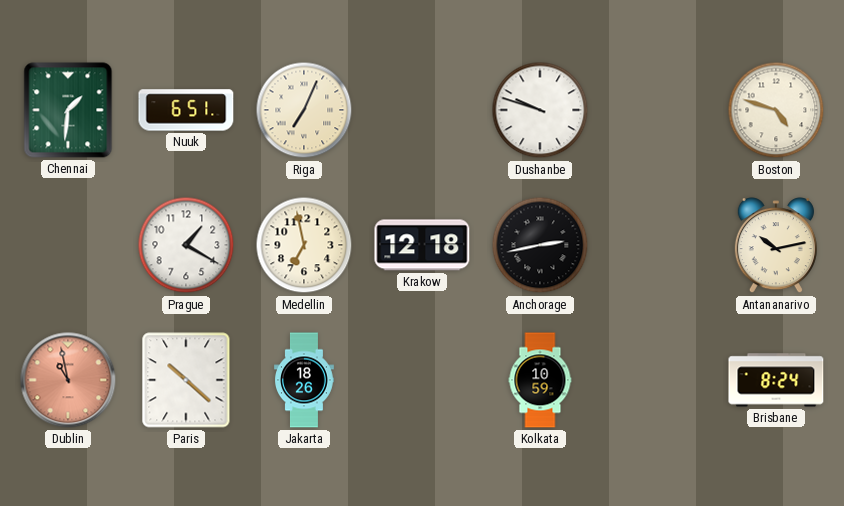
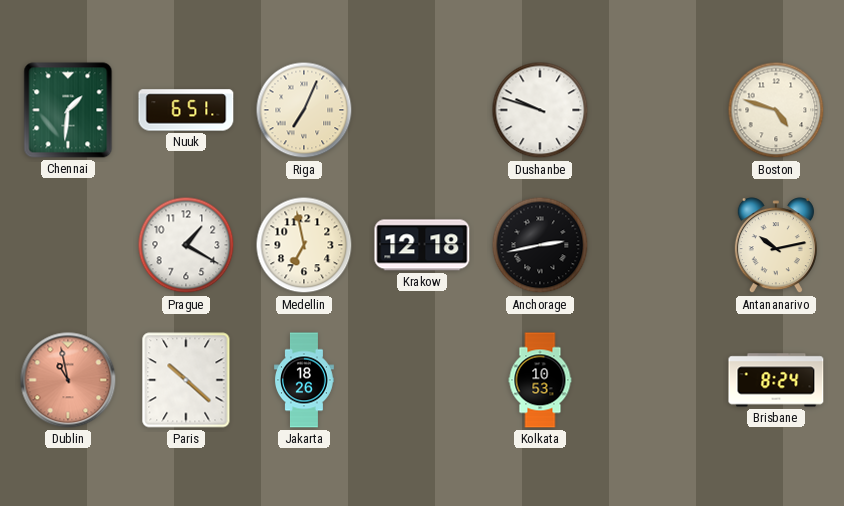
Kolkata: 10:59 -> 10:53
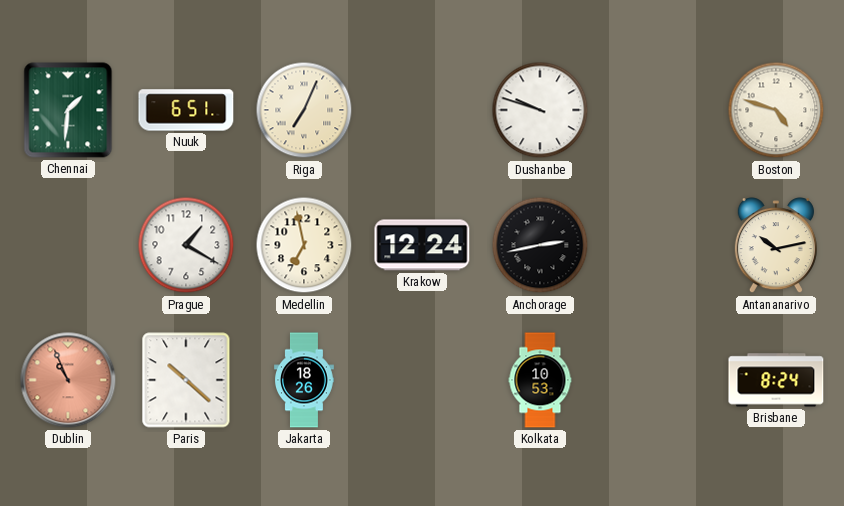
Krakow: 12:18 -> 12:24
Dublin: 10:58 -> 10:56
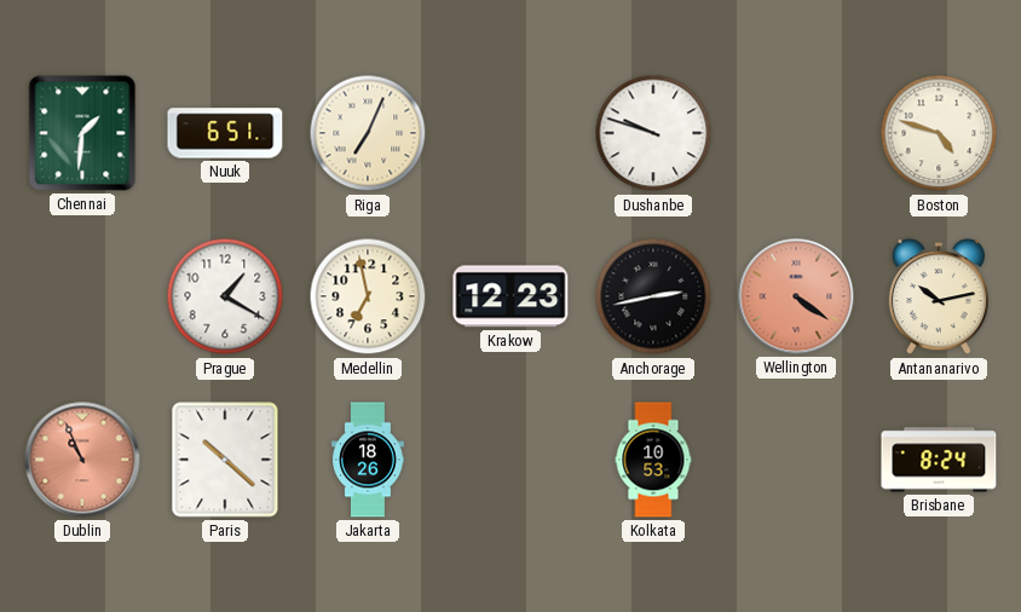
Krakow: 12:24 -> 12:23
Wellington: none -> 4:21
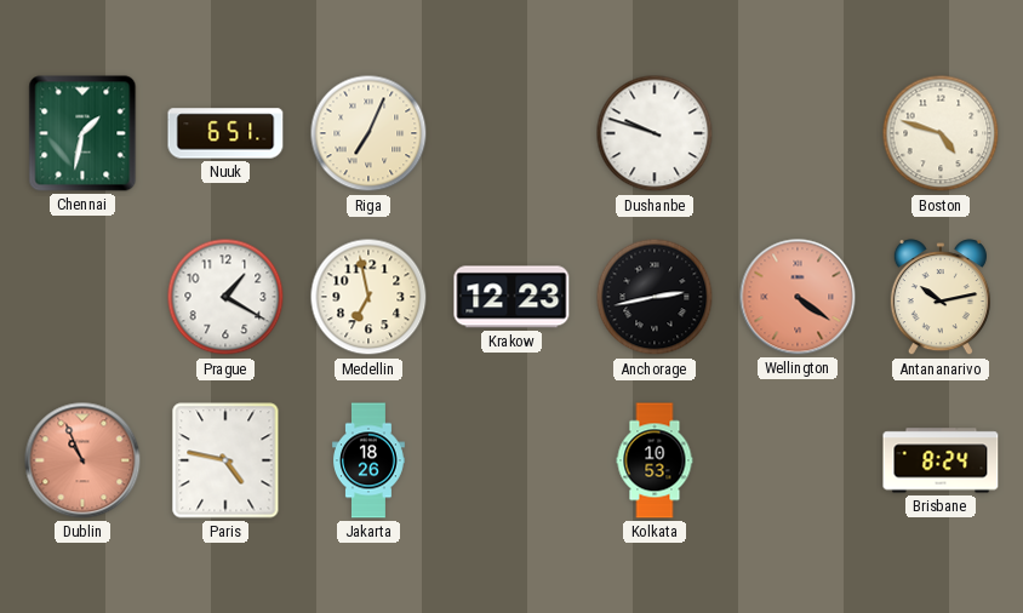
Chennai: 1:31 -> 1:32
Paris: 10:22 -> 4:47
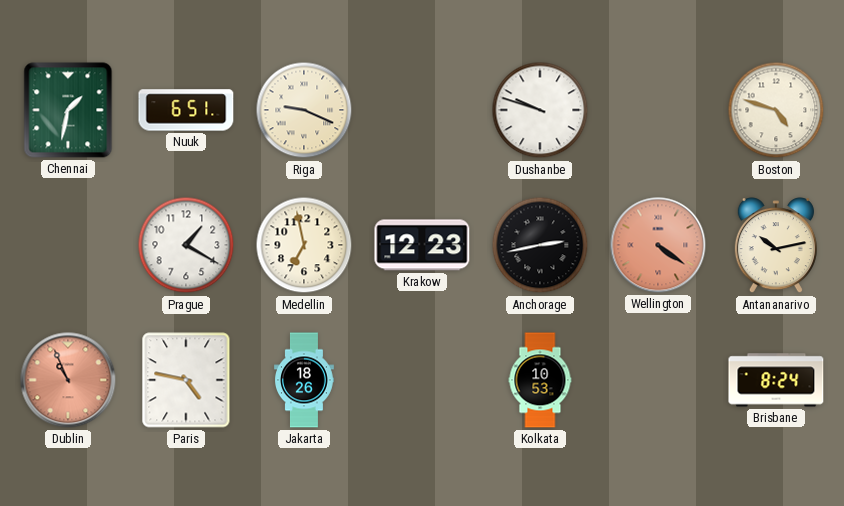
Riga: 7:04 -> 9:19
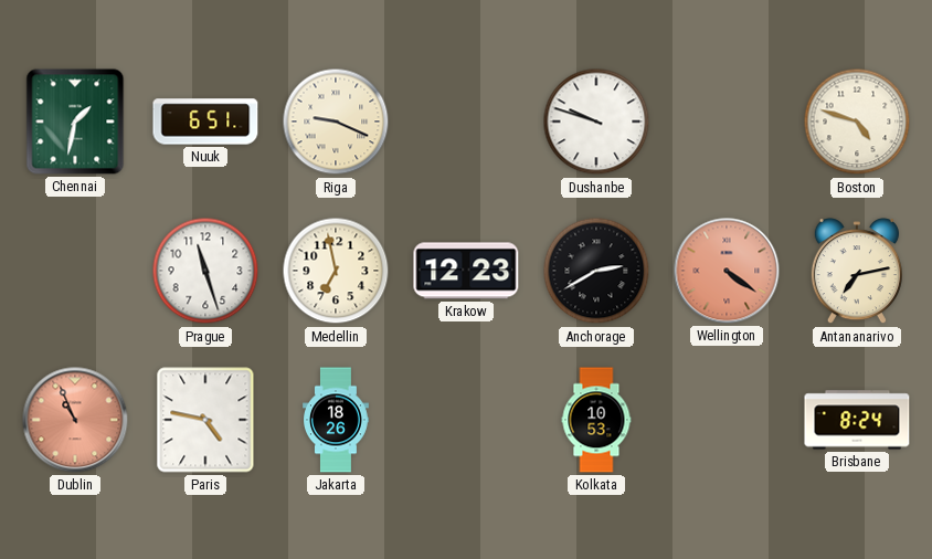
Prague: 1:20 -> 11:27
Anchorage: 2:43 -> 2:40
Antananarivo: 10:13 -> 7:13
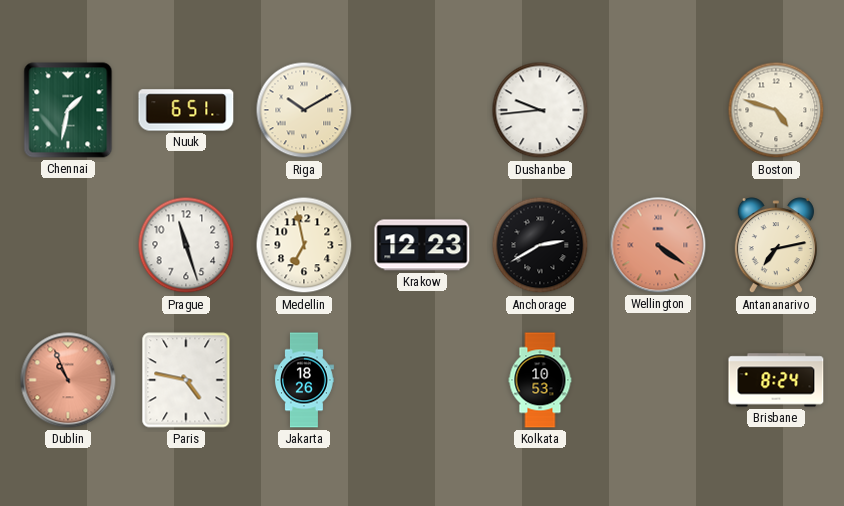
Riga: 9:19 -> 10:10
Dushanbe: 9:48 -> 9:44
